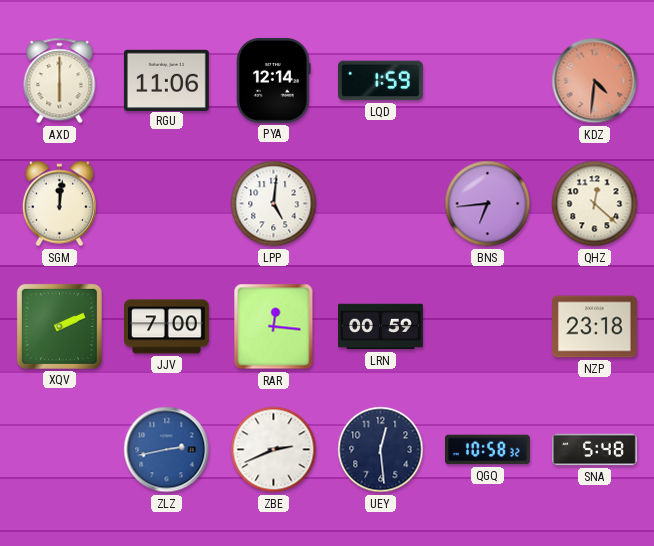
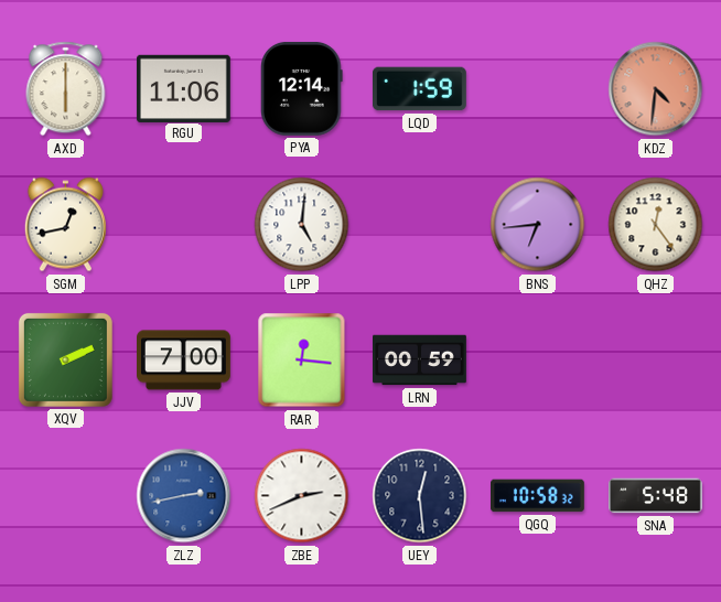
SGM: 12:01 -> 12:43
QHZ: 12:22 -> 12:24
NZP: 23:18 -> none
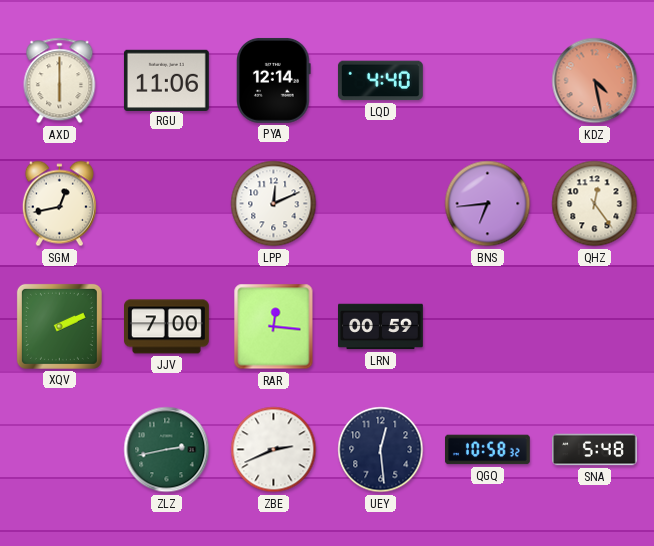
LQD: 1:59 -> 4:40
KDZ: 4:31 -> 4:28
LPP: 5:01 -> 12:11
ZLZ dial: blue -> green
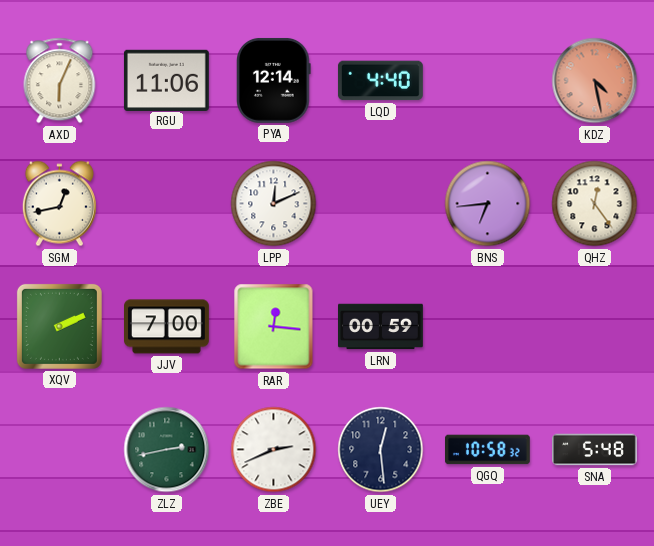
AXD: 6:00 -> 6:04
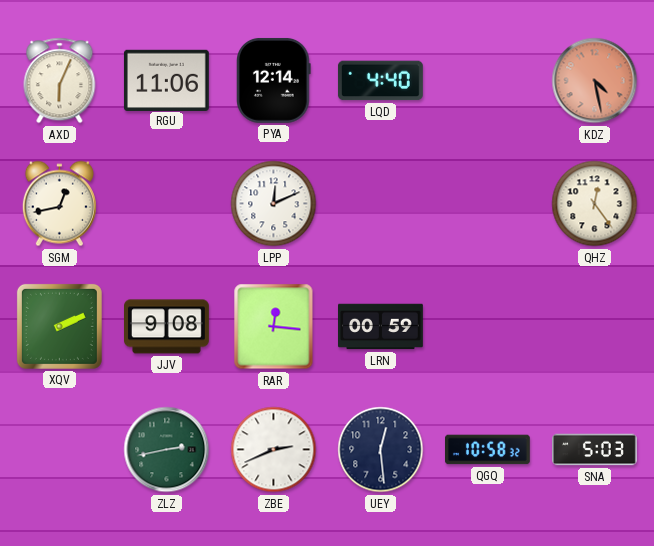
BNS: 6:44 -> none
JJV: 7:00 -> 9:08
SNA: 5:48 -> 5:03
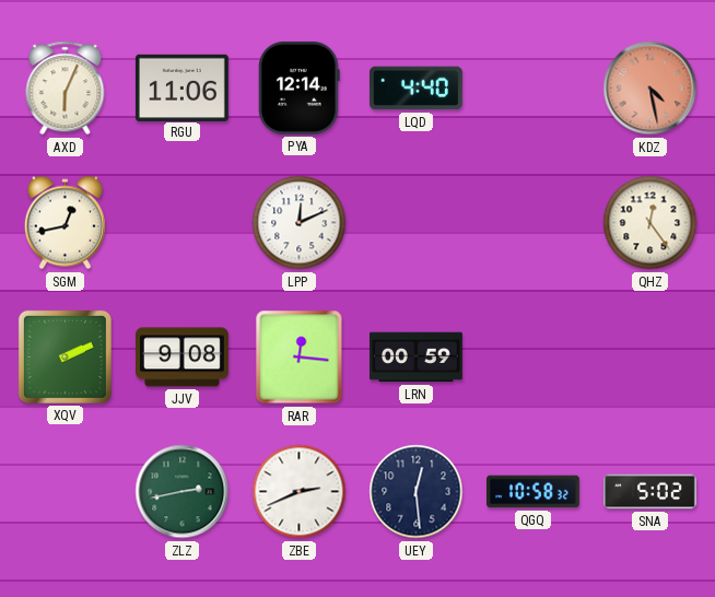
SNA: 5:03 -> 5:02
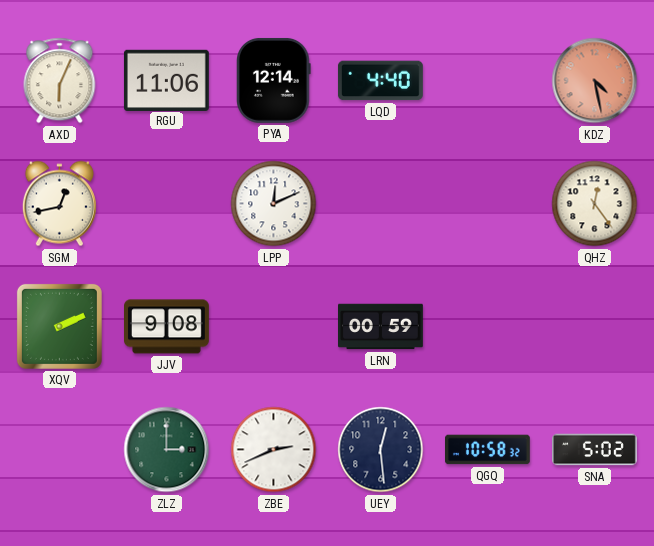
RAR: 12:16 -> none
ZLZ: 2:43 -> 3:00
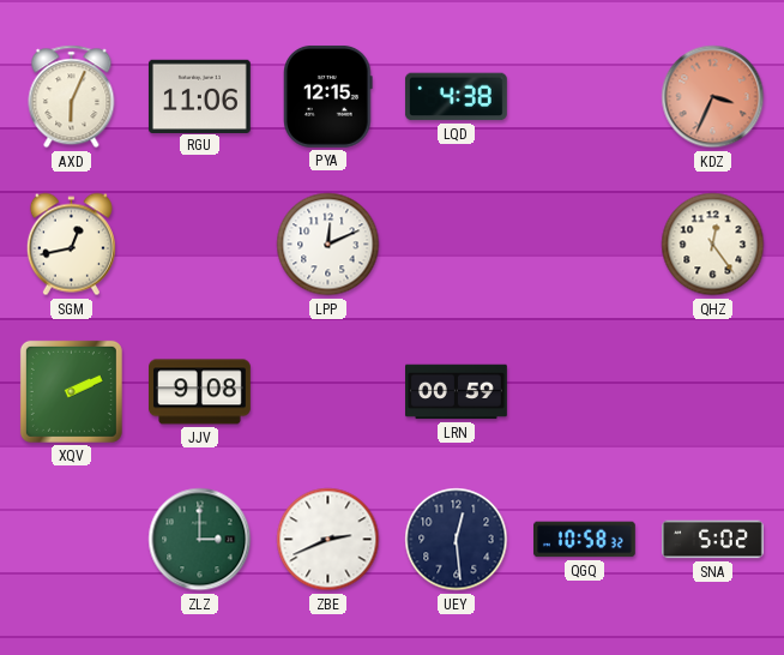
PYA: 12:14 -> 12:15
LQD: 4:40 -> 4:38
KDZ: 4:28 -> 3:34
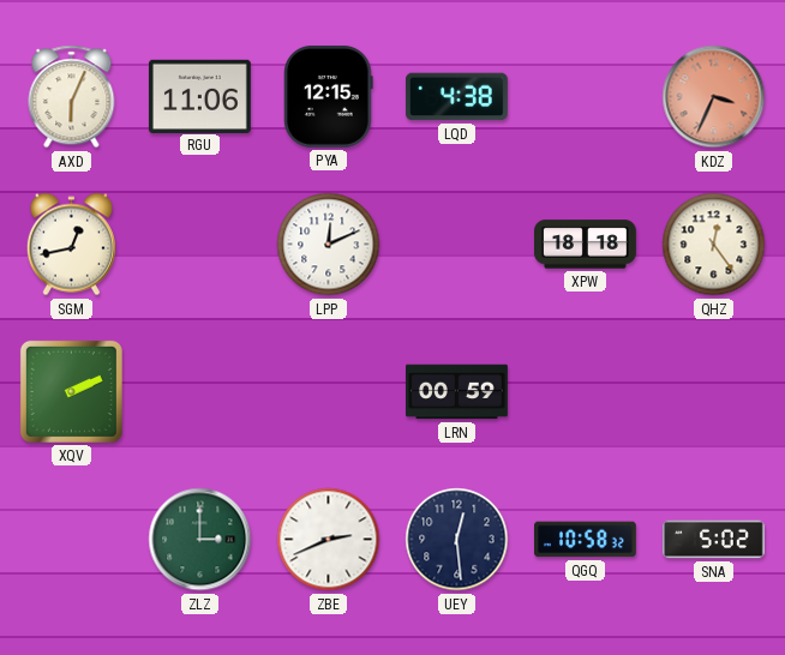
XPW: none -> 18:18
JJV: 9:08 -> none
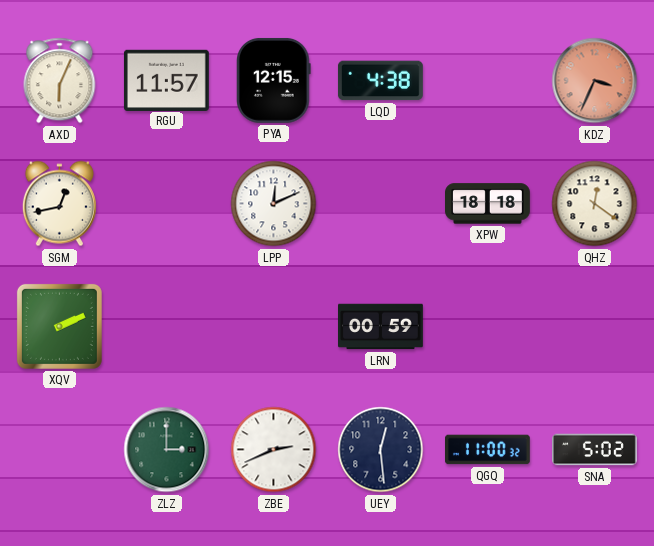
RGU: 11:06 -> 11:57
QHZ: 12:24 -> 12:21
QGQ: 10:58 -> 11:00
